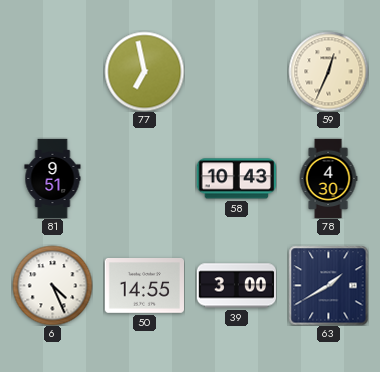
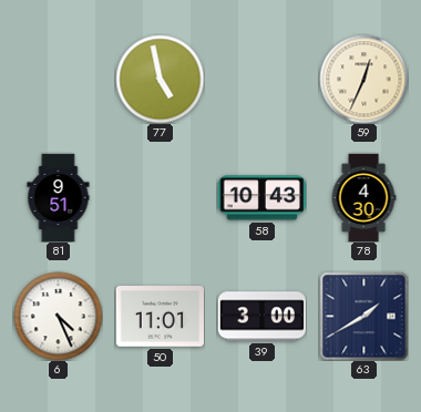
77: 6:58 -> 4:58
50: 14:55 -> 11:01
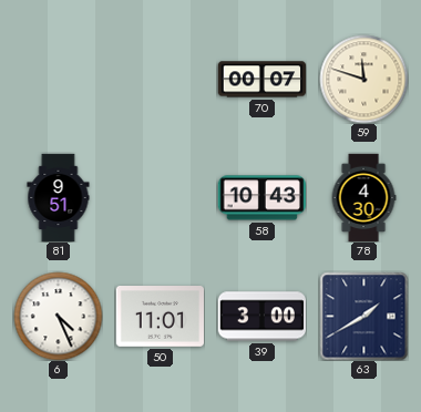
77: 4:58 -> none
70: none -> 00:07
59: 12:34 -> 11:48
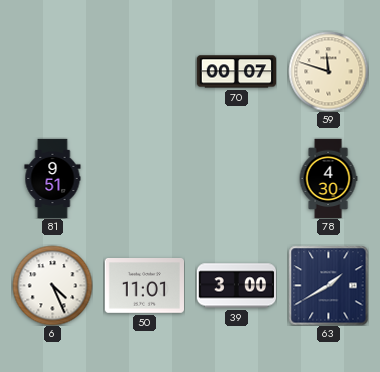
58: 10:43 -> none
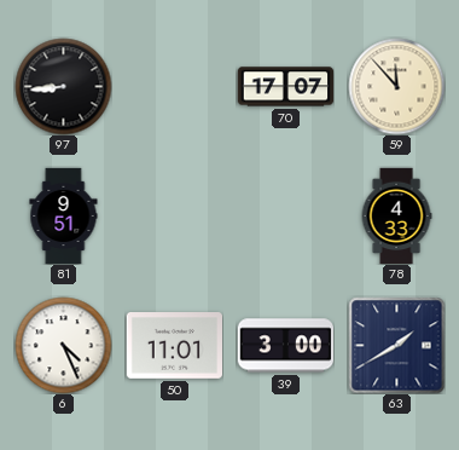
97: none -> 8:44
70: 00:07 -> 17:07
59: 11:48 -> 11:53
78: 4:30 -> 4:33
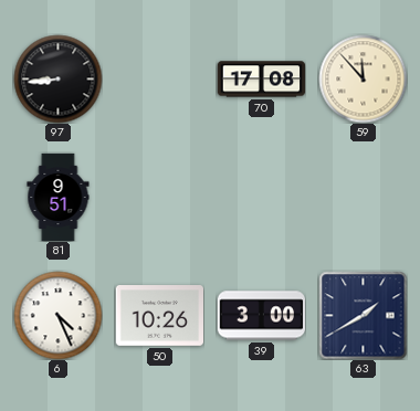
70: 17:07 -> 17:08
78: 4:33 -> none
50: 11:01 -> 10:26
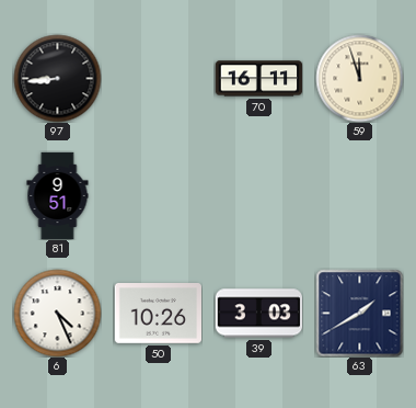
70: 17:08 -> 16:11
59: 11:53 -> 11:57
39: 3:00 -> 3:03
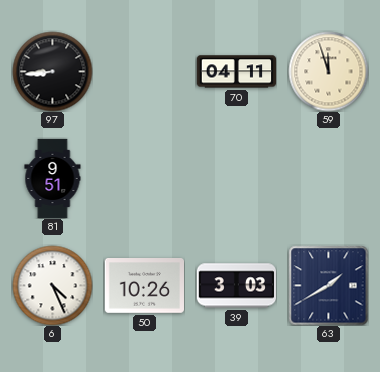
70: 16:11 -> 04:11
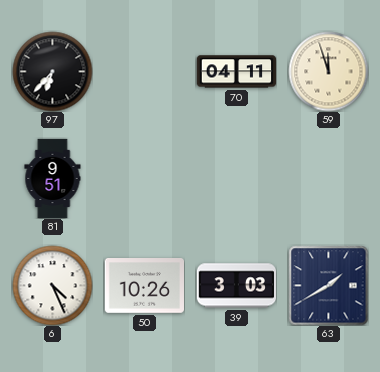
97: 8:44 -> 6:37
